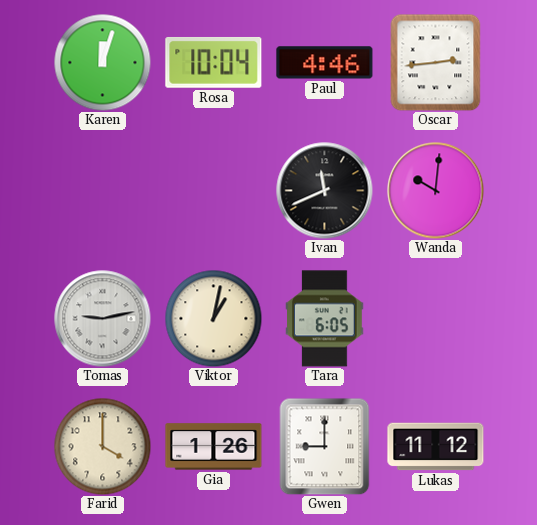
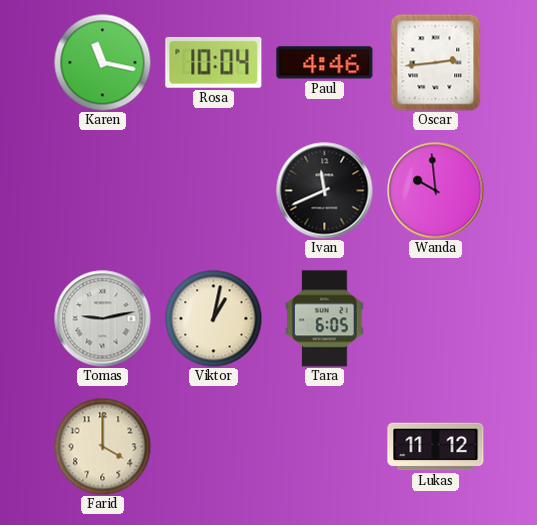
Karen: 12:03 -> 11:17
Wanda: 10:01 -> 9:59
Gia: 1:26 -> none
Gwen: 9:00 -> none
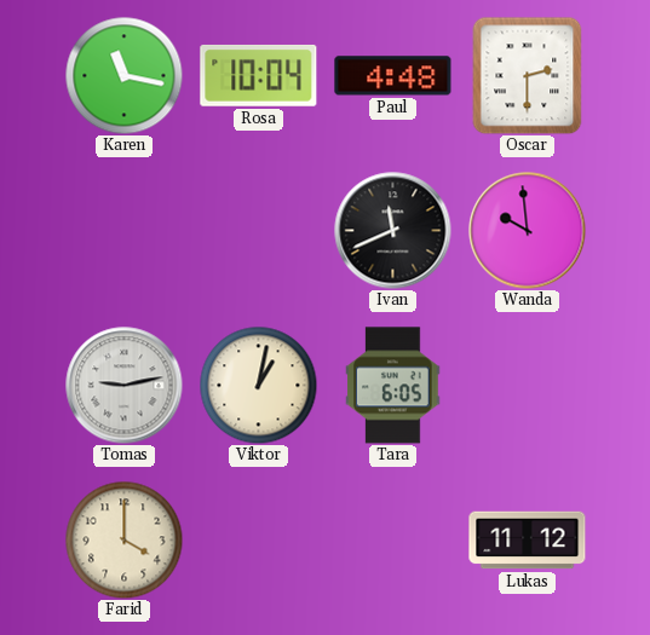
Paul: 4:46 -> 4:48
Oscar: 2:44 -> 2:30
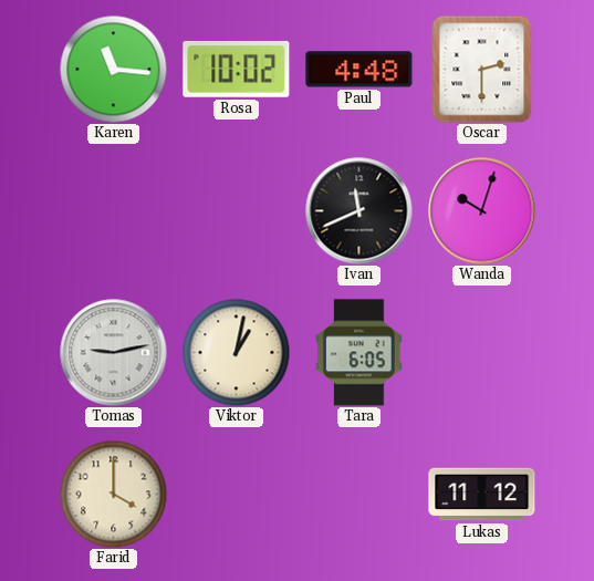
Karen: 11:17 -> 11:16
Rosa: 10:04 -> 10:02
Wanda: 9:59 -> 10:03
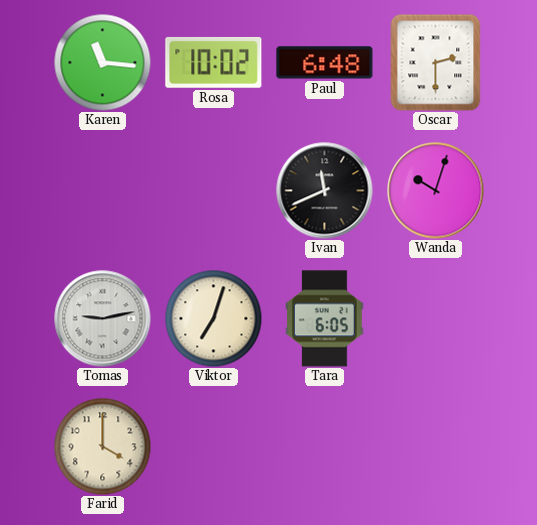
Paul: 4:48 -> 6:48
Viktor: 1:02 -> 7:03
Lukas: 11:12 -> none
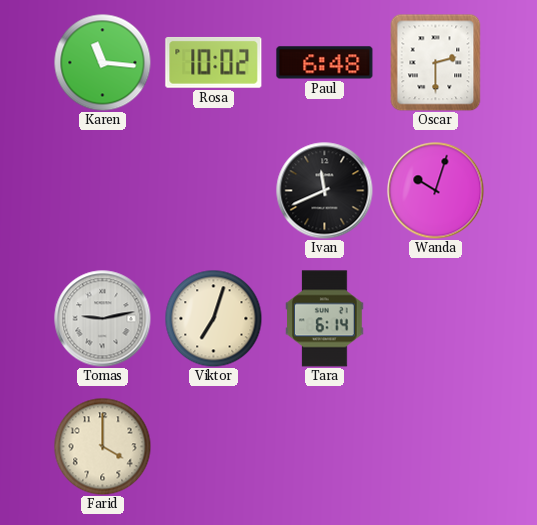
Tara: 6:05 -> 6:14
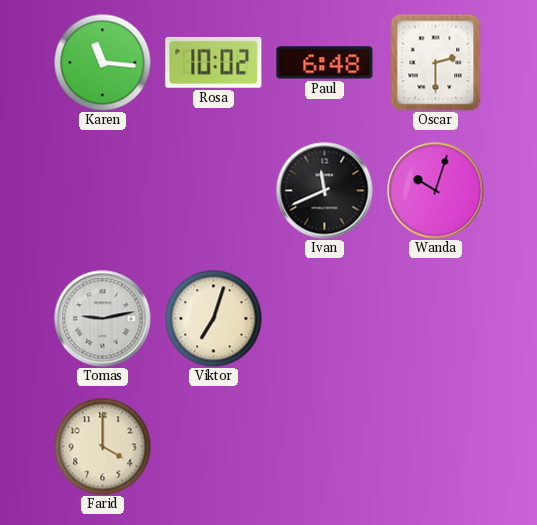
Tara: 6:14 -> none
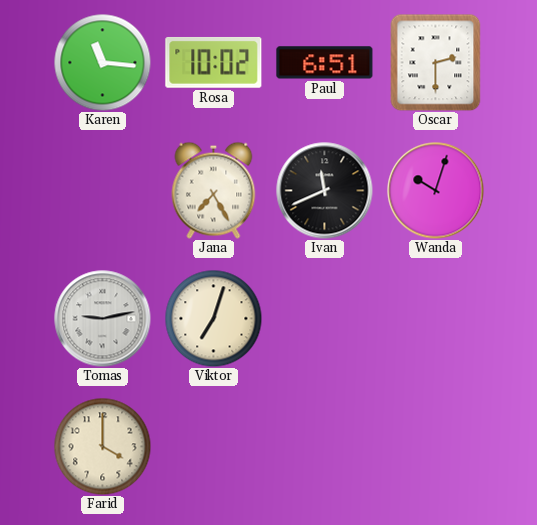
Paul: 6:48 -> 6:51
Jana: none -> 7:25
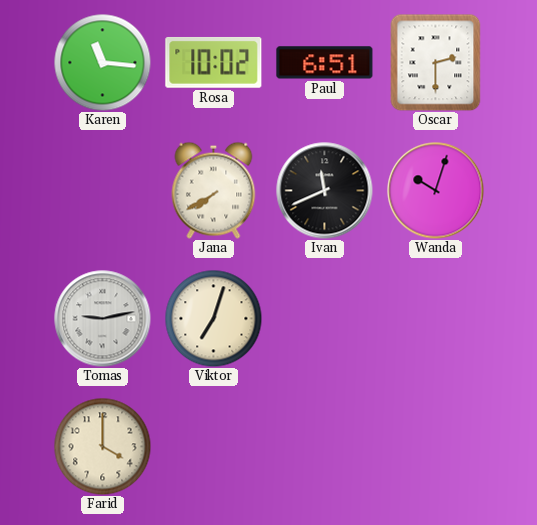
Jana: 7:25 -> 7:40
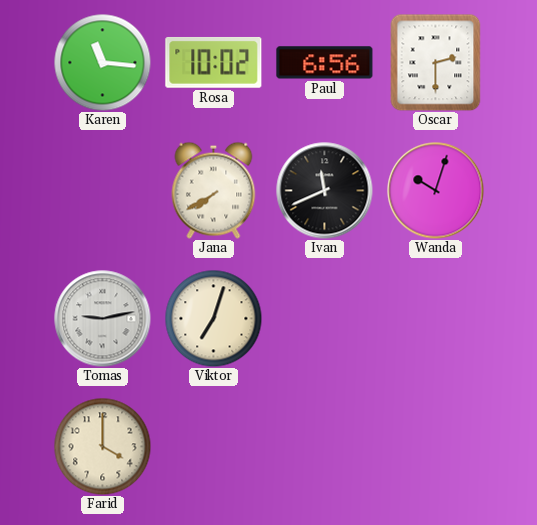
Paul: 6:51 -> 6:56
